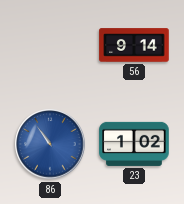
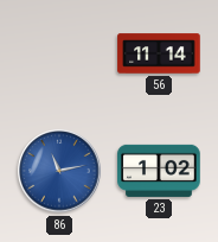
56: 9:14 -> 11:14
86: 10:54 -> 11:13
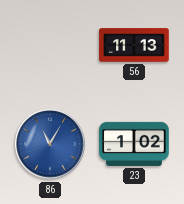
56: 11:14 -> 11:13
86: 11:13 -> 11:05
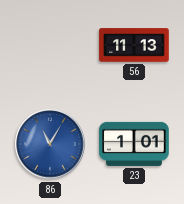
23: 1:02 -> 1:01
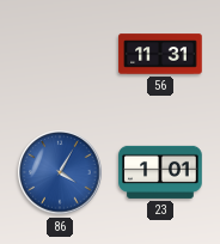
56: 11:13 -> 11:31
86: 11:05 -> 4:05
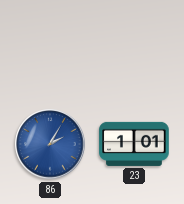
56: 11:31 -> none
86: 4:05 -> 2:05
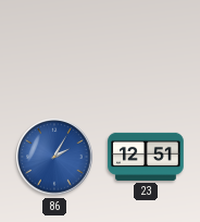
23: 1:01 -> 12:51
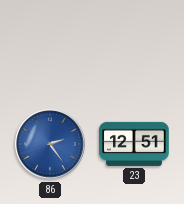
86: 2:05 -> 2:24
